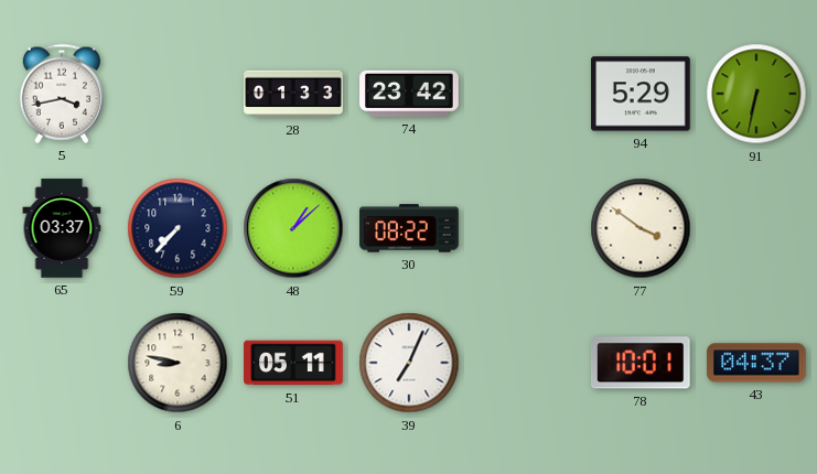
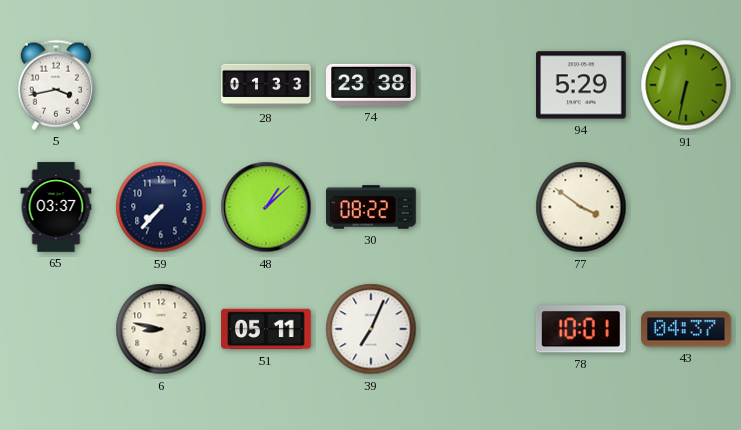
74: 23:42 -> 23:38
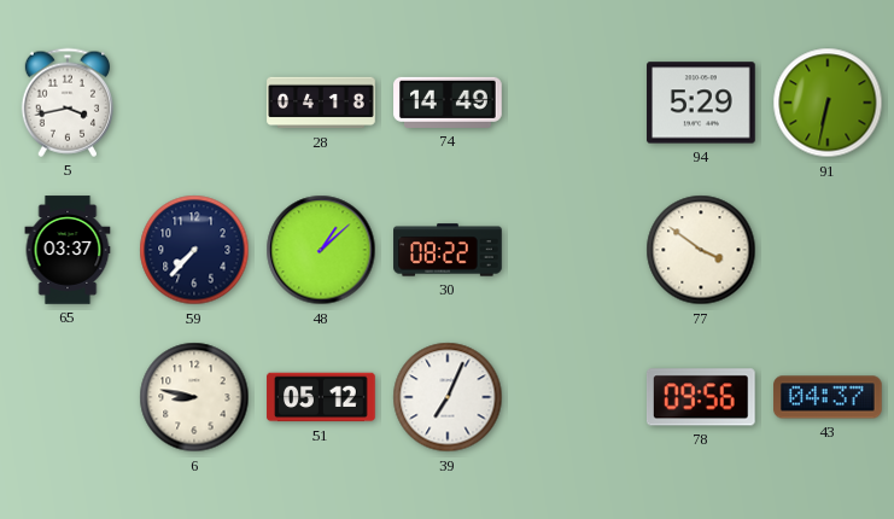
28: 01:33 -> 04:18
74: 23:38 -> 14:49
51: 05:11 -> 05:12
78: 10:01 -> 09:56
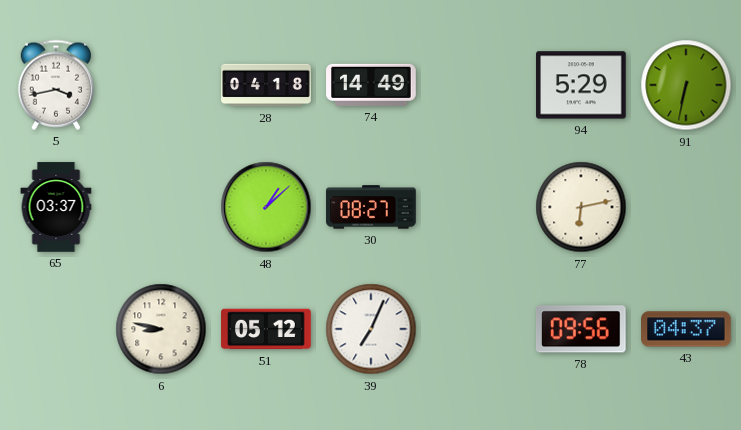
59: 7:37 -> none
30: 08:22 -> 08:27
77: 3:51 -> 6:13
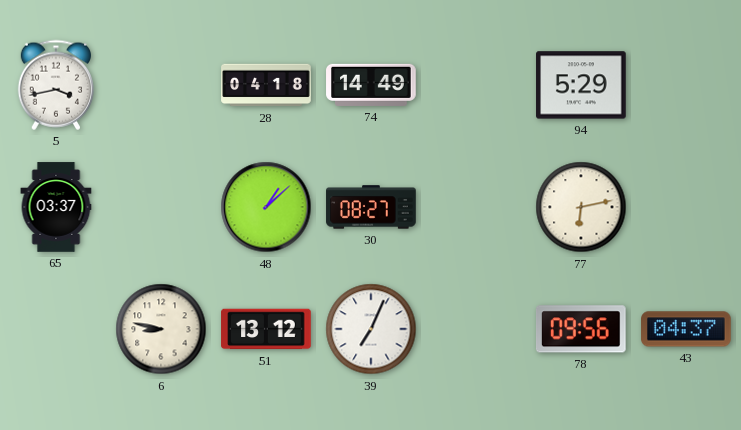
91: 6:32 -> none
51: 05:12 -> 13:12
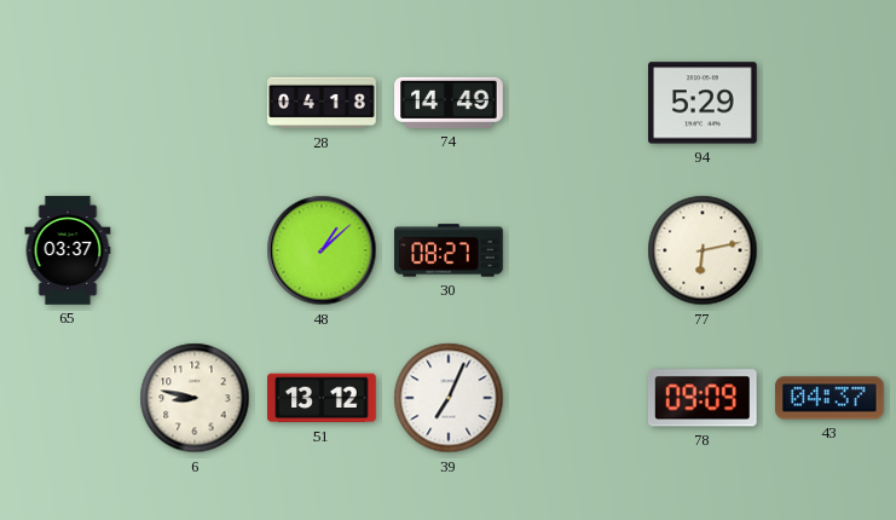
5: 3:43 -> none
78: 09:56 -> 09:09
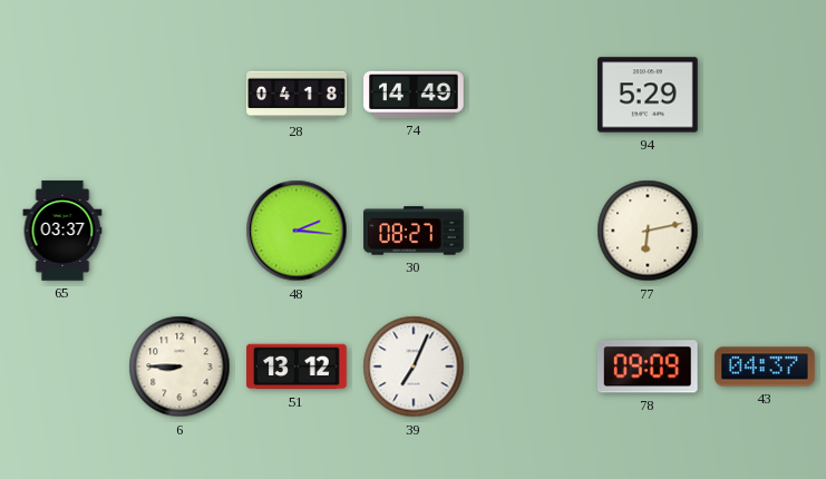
48: 1:08 -> 2:16
6: 8:47 -> 8:45
